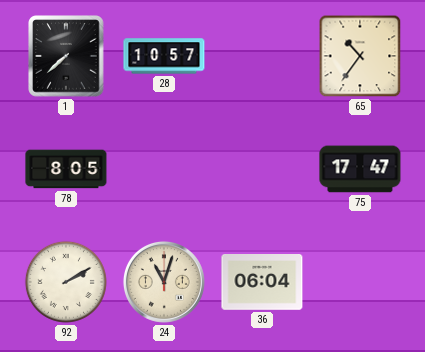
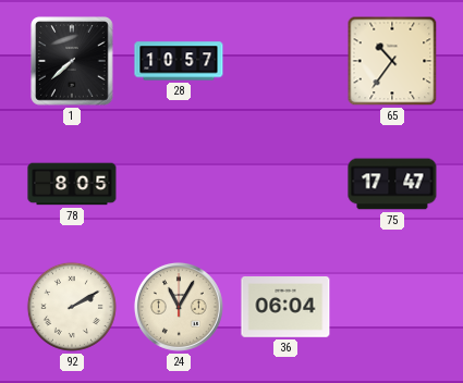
24: 11:03 -> 11:05
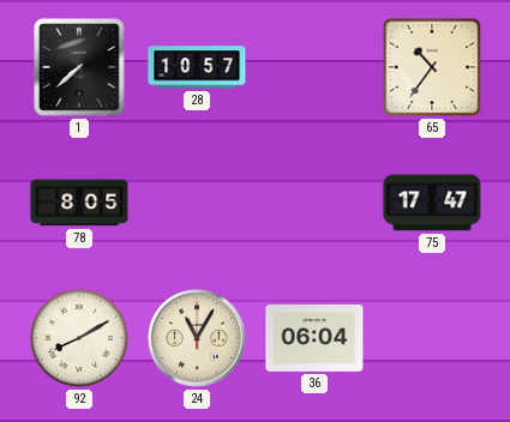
92: 2:10 -> 8:10
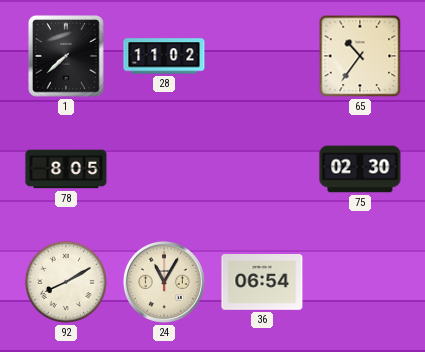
28: 10:57 -> 11:02
75: 17:47 -> 02:30
36: 06:04 -> 06:54
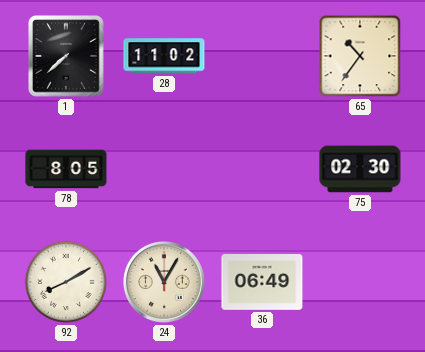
36: 06:54 -> 06:49
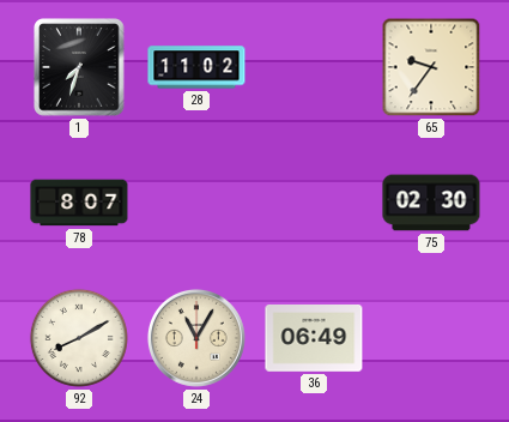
1: 7:38 -> 7:33
65: 10:36 -> 9:36
78: 8:05 -> 8:07
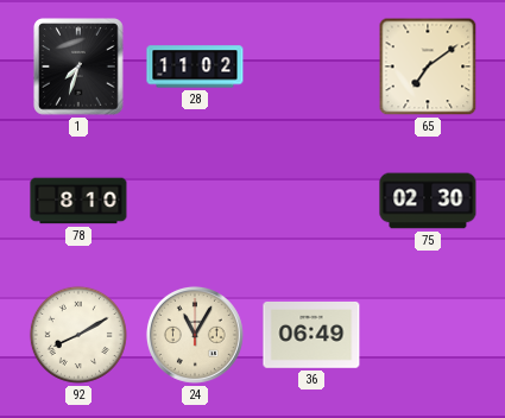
65: 9:36 -> 7:09
78: 8:07 -> 8:10
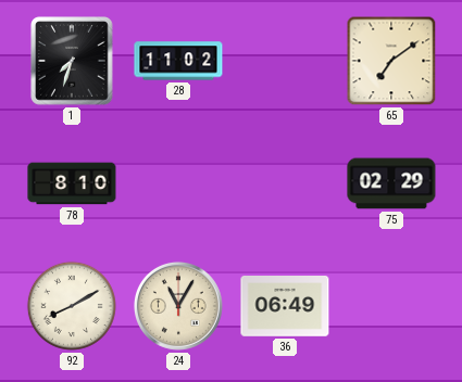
75: 02:30 -> 02:29
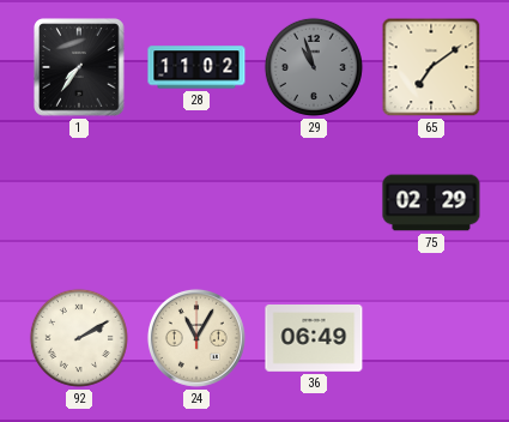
1: 7:33 -> 7:36
29: none -> 10:57
78: 8:10 -> none
92: 8:10 -> 2:10
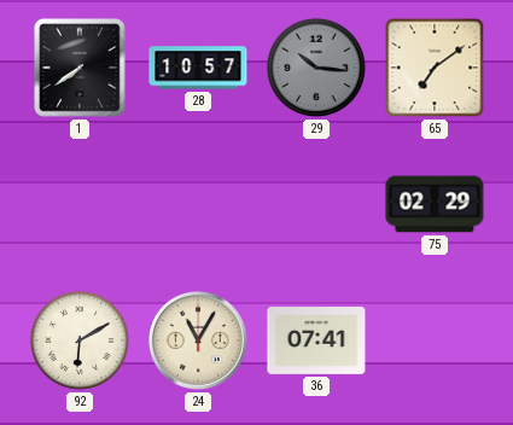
1: 7:36 -> 7:39
28: 11:02 -> 10:57
29: 10:57 -> 10:16
92: 2:10 -> 6:10
36: 06:49 -> 07:41
